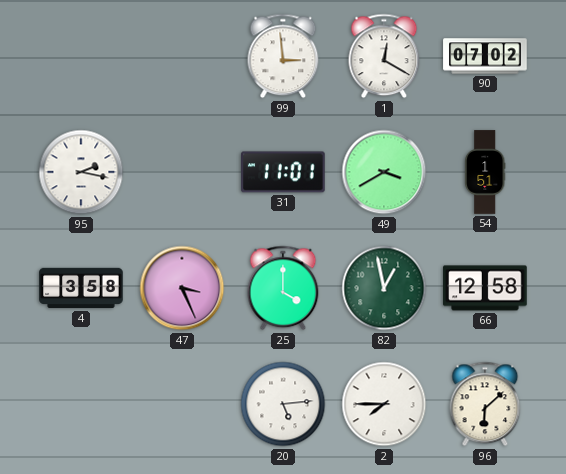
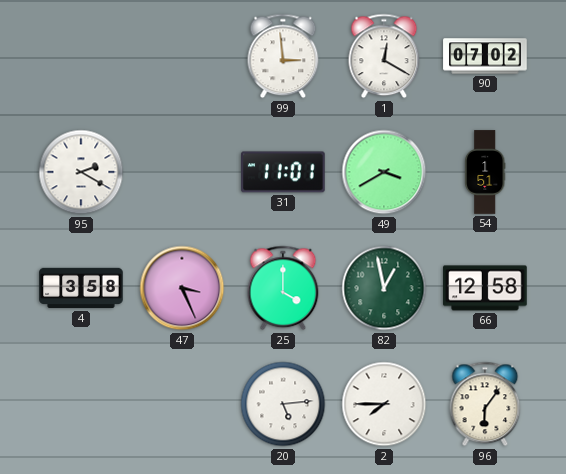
95: 2:17 -> 2:20
96: 6:08 -> 6:06
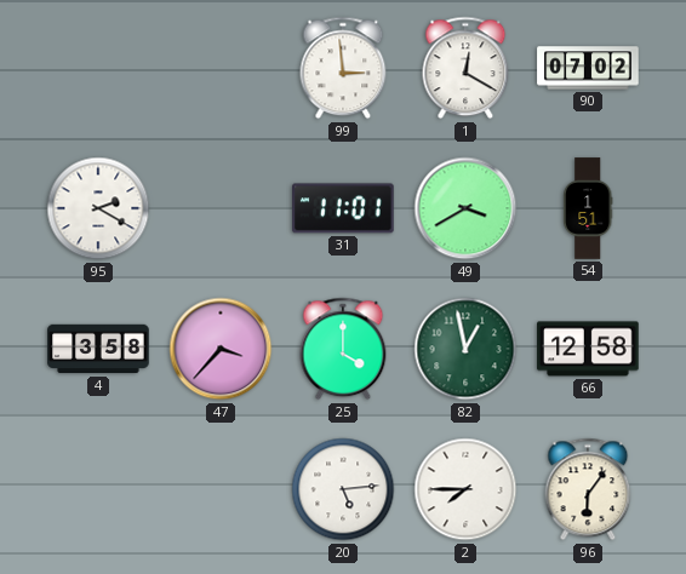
47: 3:26 -> 3:37
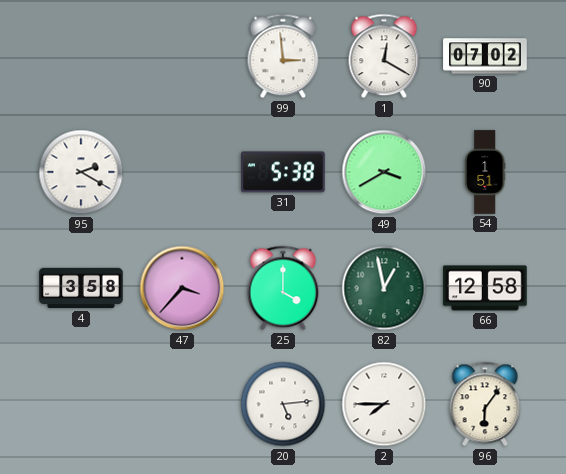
31: 11:01 -> 5:38
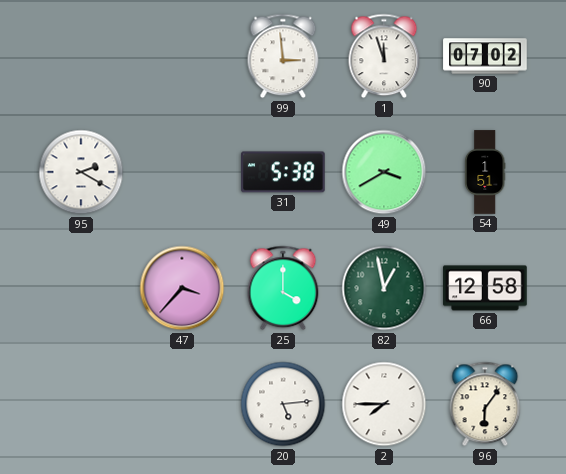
1: 12:20 -> 11:57
4: 3:58 -> none
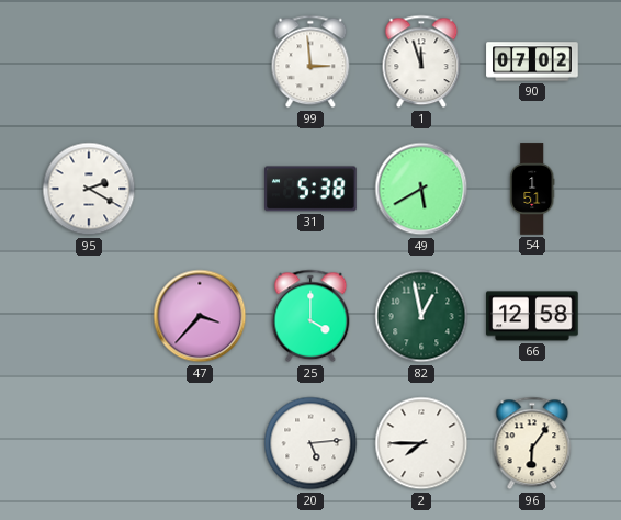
49: 3:40 -> 5:40
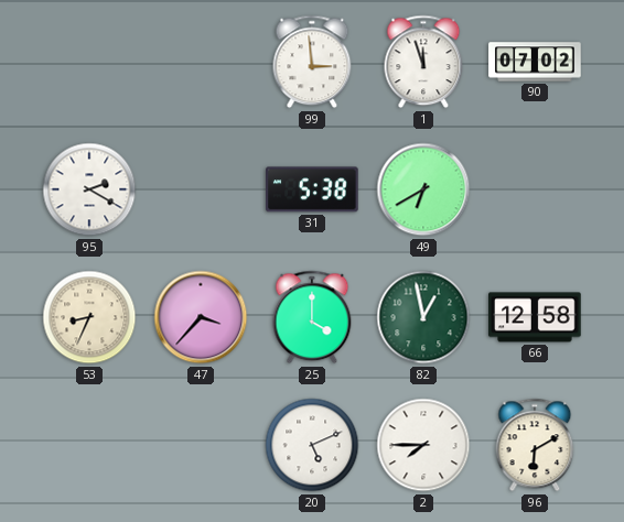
49: 5:40 -> 6:40
54: 1:51 -> none
53: none -> 8:34
20: 5:14 -> 5:11
96: 6:06 -> 6:10
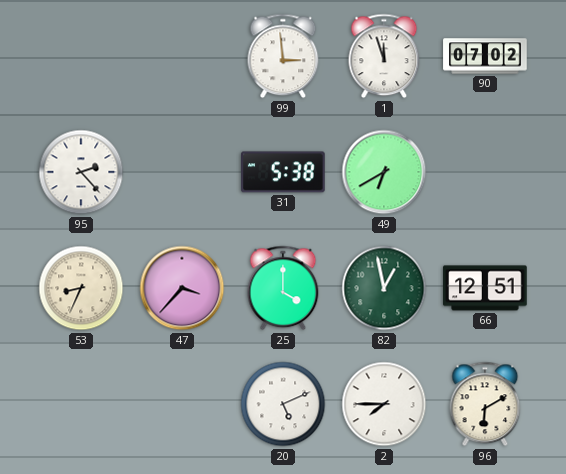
95: 2:20 -> 2:23
66: 12:58 -> 12:51
